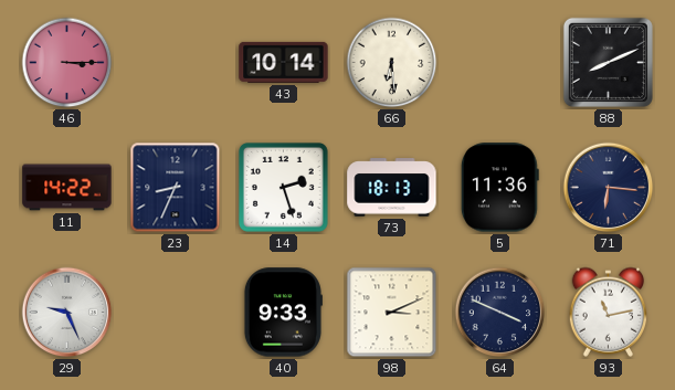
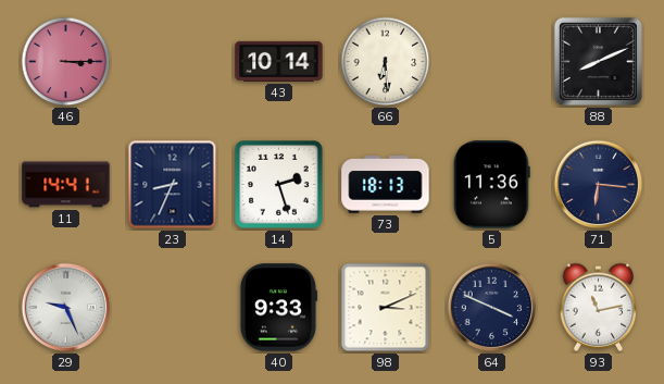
11: 14:22 -> 14:41
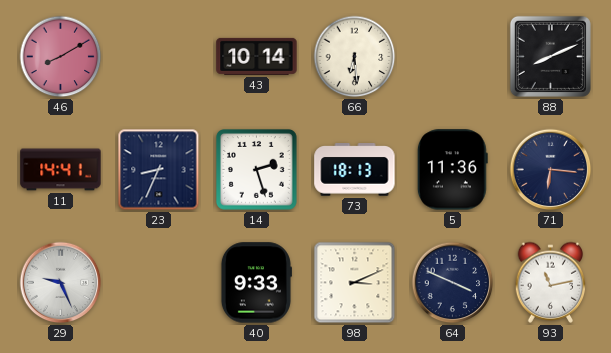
46: 3:15 -> 8:10
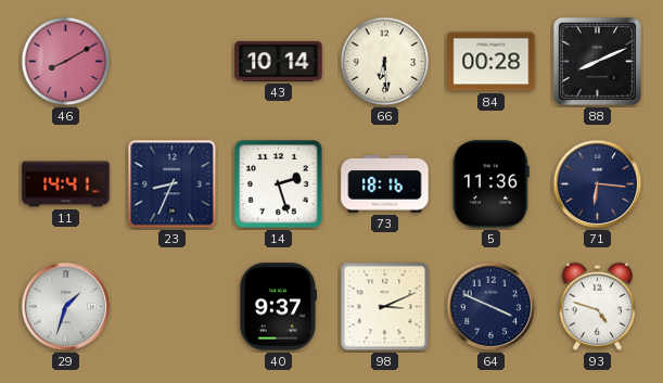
84: none -> 00:28
73: 18:13 -> 18:16
29: 9:26 -> 1:33
40: 9:33 -> 9:37
93: 11:13 -> 4:48
